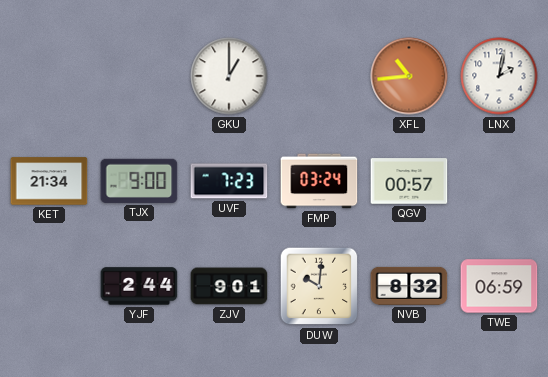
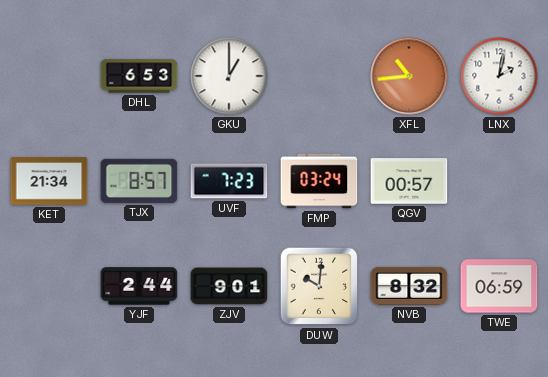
DHL: none -> 6:53
TJX: 9:00 -> 8:57
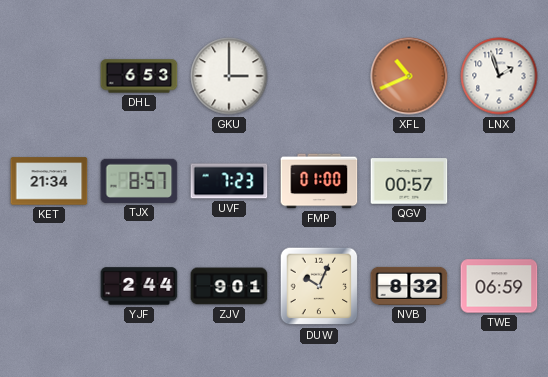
GKU: 1:00 -> 3:00
XFL: 10:44 -> 10:41
LNX: 2:02 -> 1:57
FMP: 03:24 -> 01:00
DUW: 10:01 -> 10:04
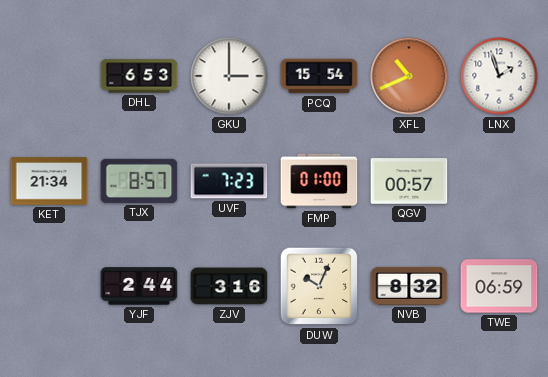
PCQ: none -> 15:54
ZJV: 9:01 -> 3:16
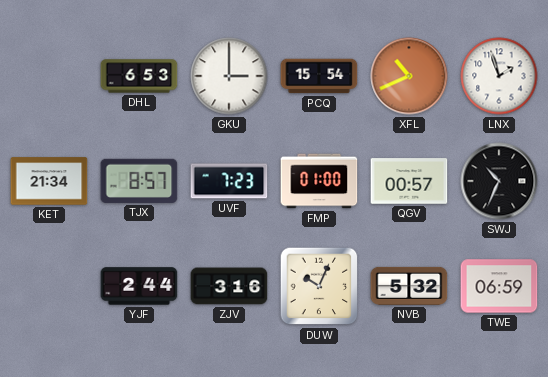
SWJ: none -> 10:34
NVB: 8:32 -> 5:32
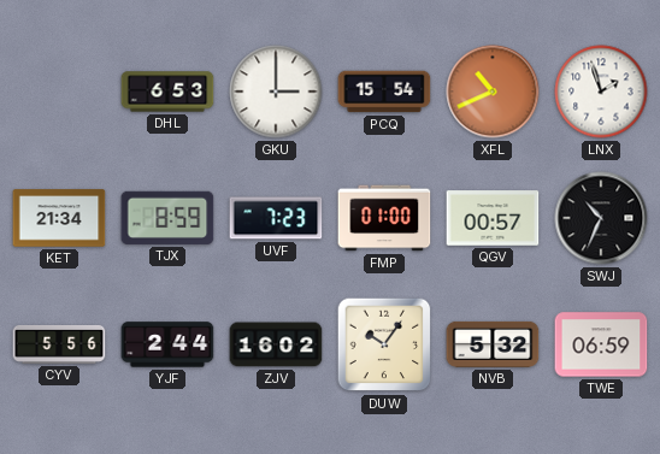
TJX: 8:57 -> 8:59
CYV: none -> 5:56
ZJV: 3:16 -> 16:02
DUW: 10:04 -> 10:06
